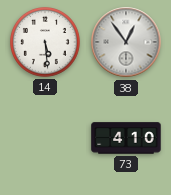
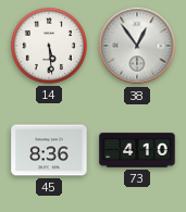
45: none -> 8:36
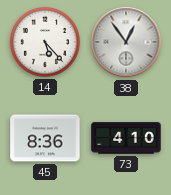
14: 5:29 -> 5:23
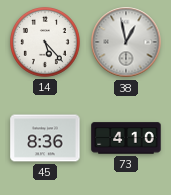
38: 12:54 -> 12:58
